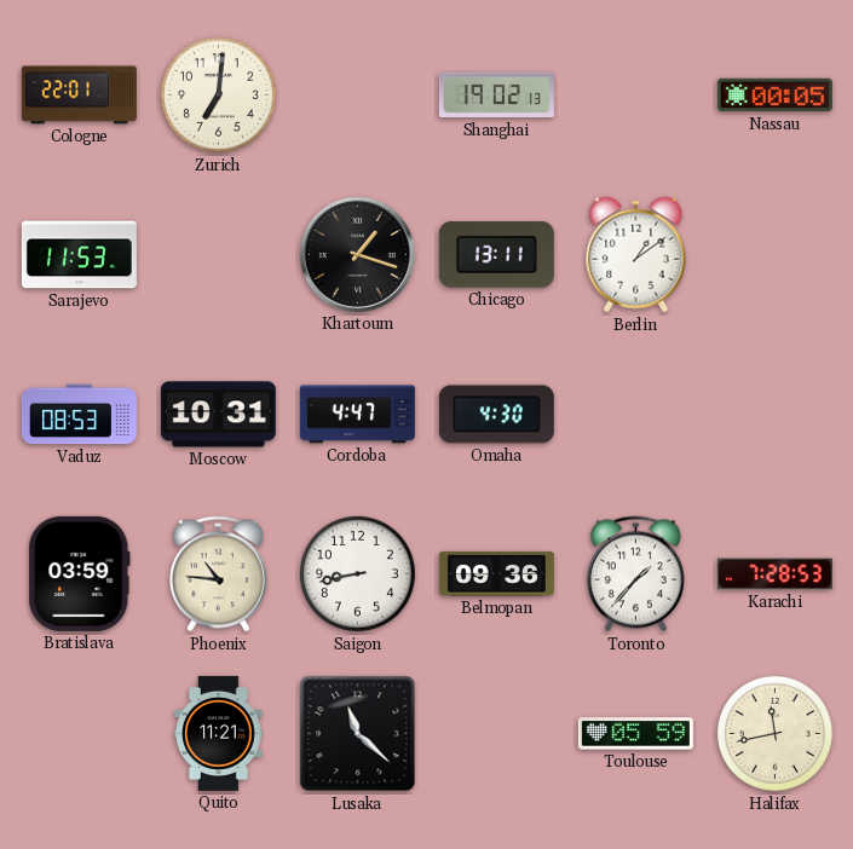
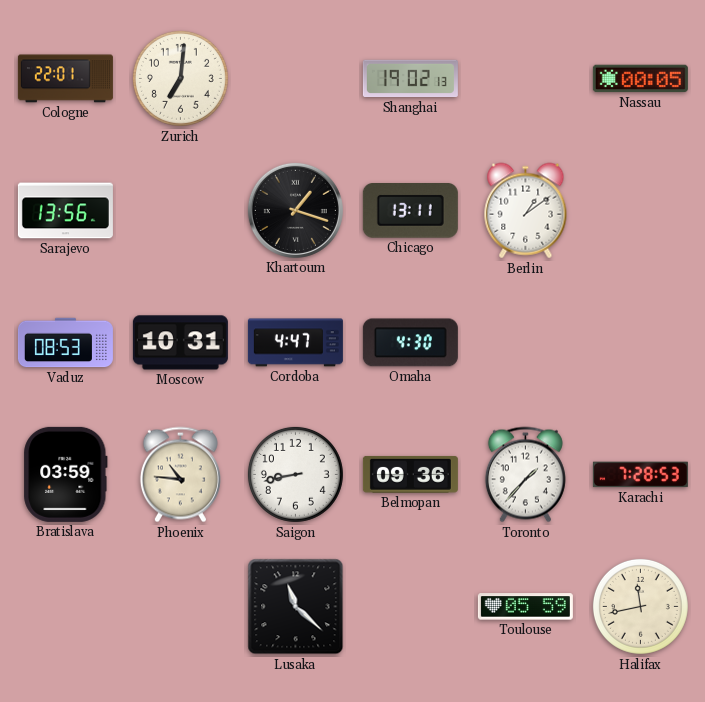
Sarajevo: 11:53 -> 13:56
Quito: 11:21 -> none
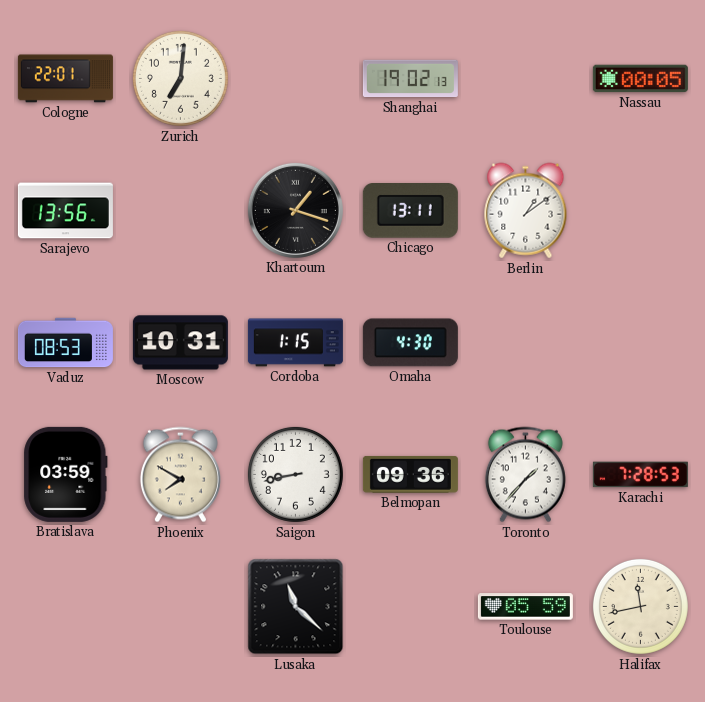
Cordoba: 4:47 -> 1:15
Phoenix: 10:46 -> 7:50
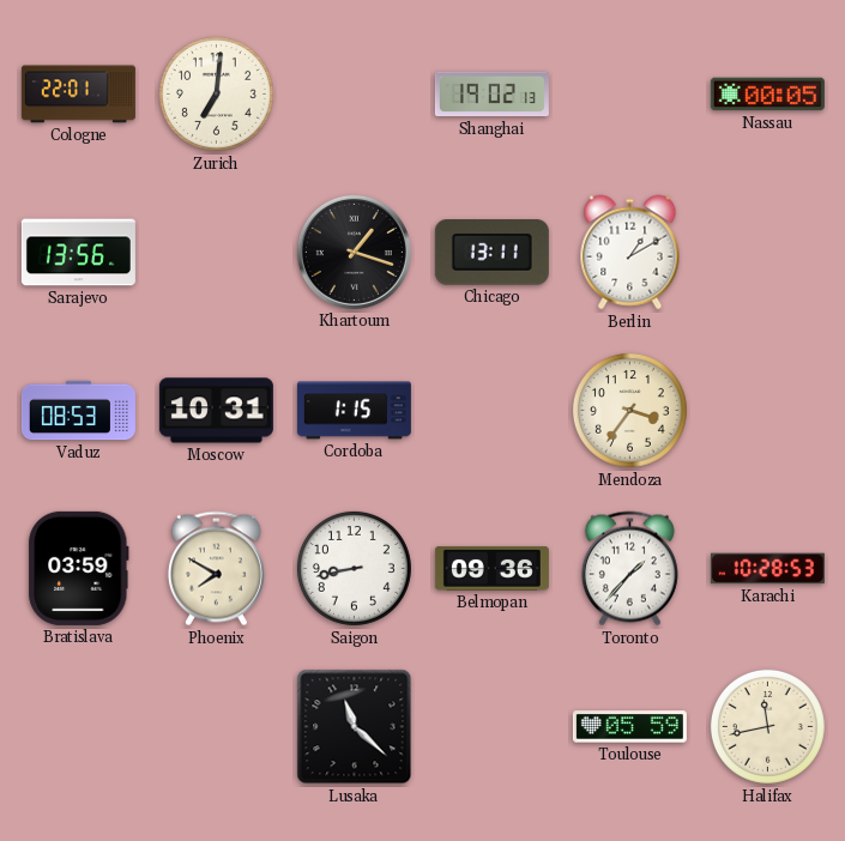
Berlin: 1:09 -> 1:10
Omaha: 4:30 -> none
Mendoza: none -> 3:36
Karachi: 7:28 -> 10:28
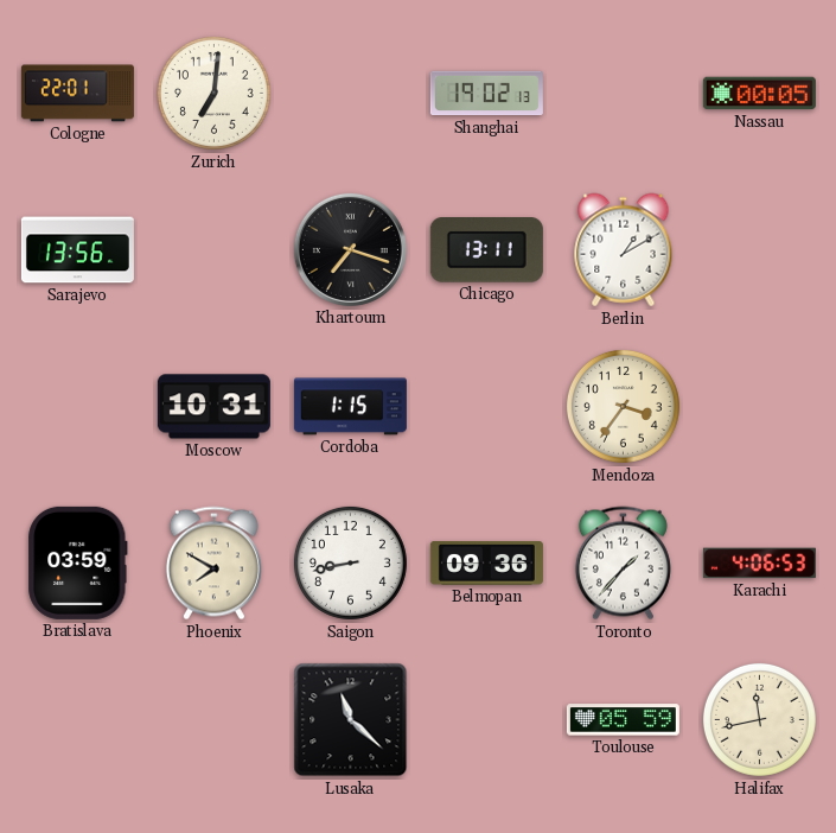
Khartoum: 1:18 -> 7:18
Vaduz: 08:53 -> none
Karachi: 10:28 -> 4:06
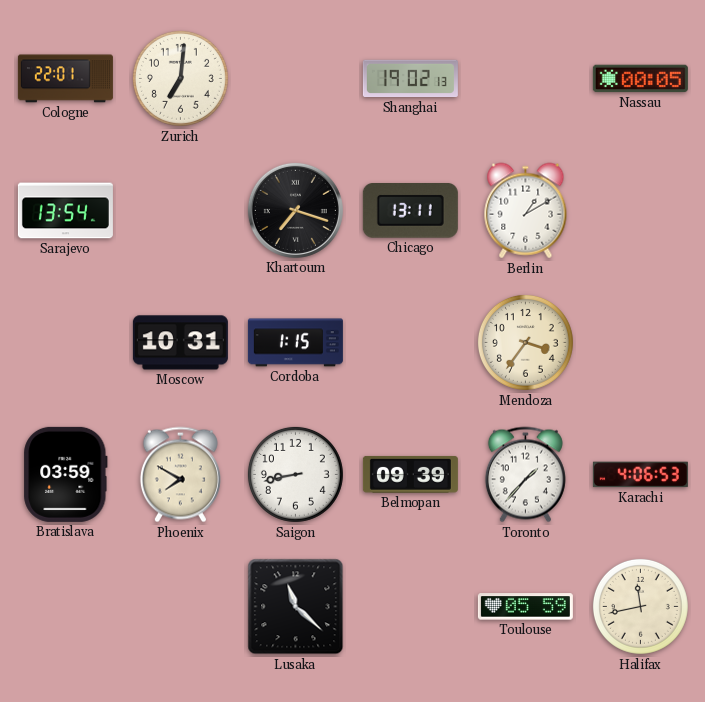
Sarajevo: 13:56 -> 13:54
Belmopan: 09:36 -> 09:39
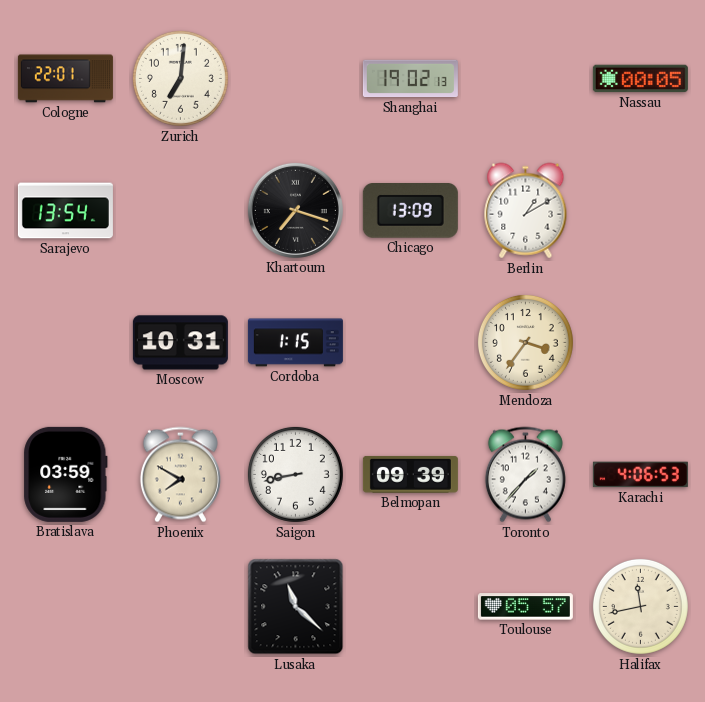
Chicago: 13:11 -> 13:09
Toulouse: 05:59 -> 05:57
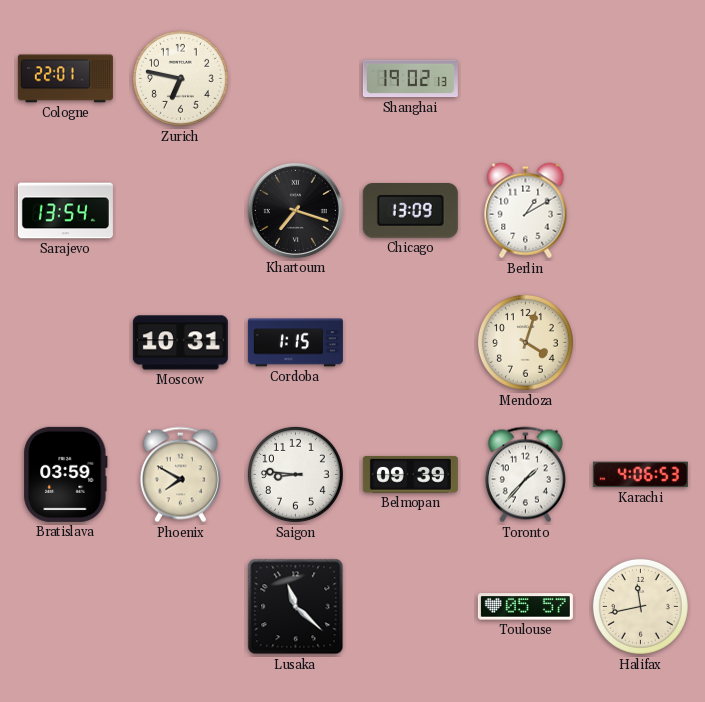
Zurich: 7:01 -> 6:47
Nassau: 00:05 -> none
Mendoza: 3:36 -> 4:03
Saigon: 8:43 -> 8:46
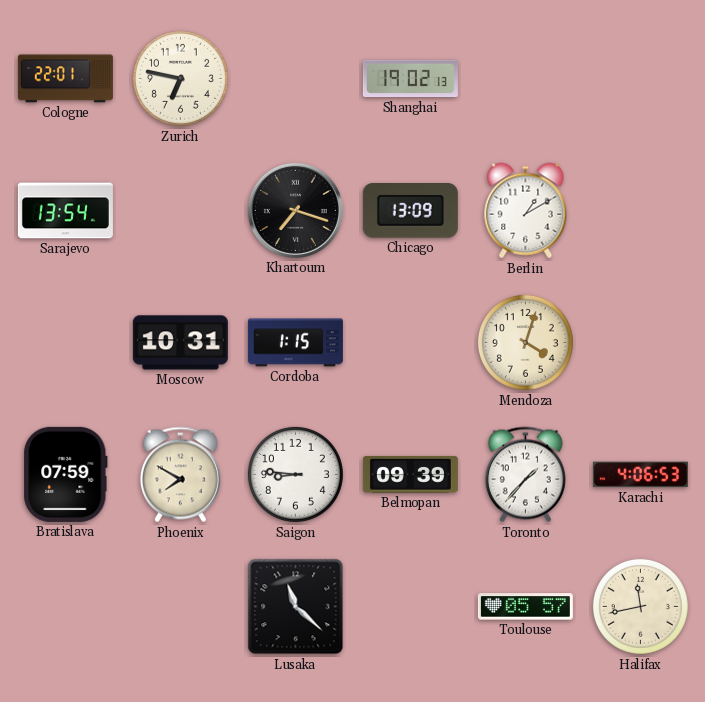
Bratislava: 03:59 -> 07:59
